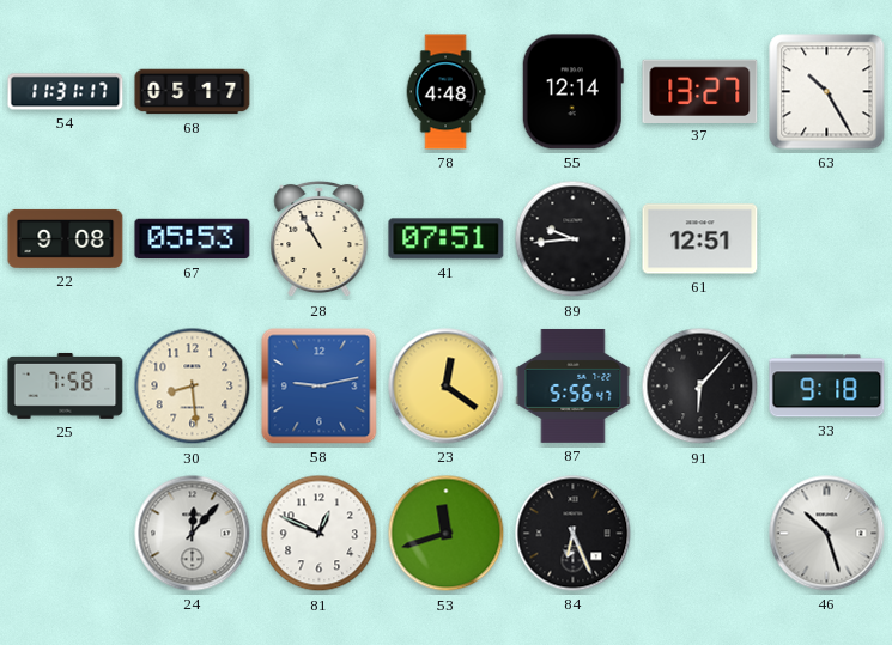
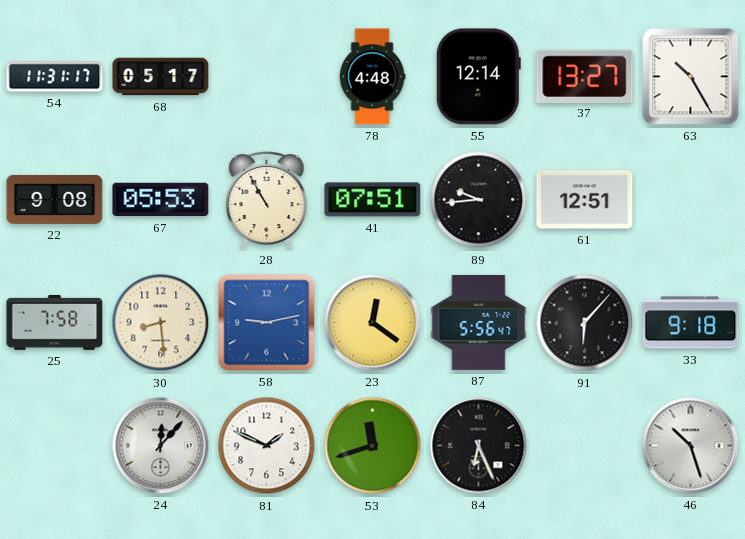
81: 12:49 -> 1:49
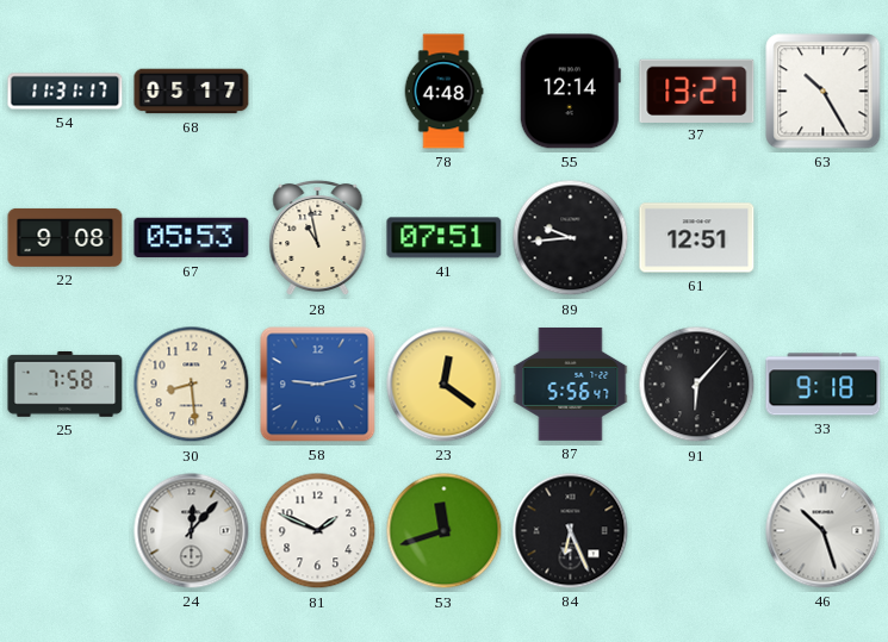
28: 10:55 -> 10:58
